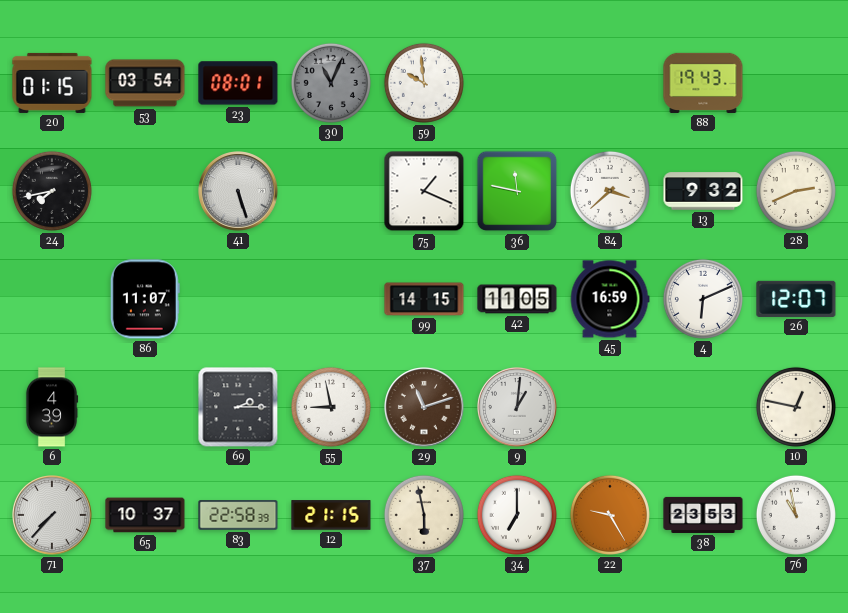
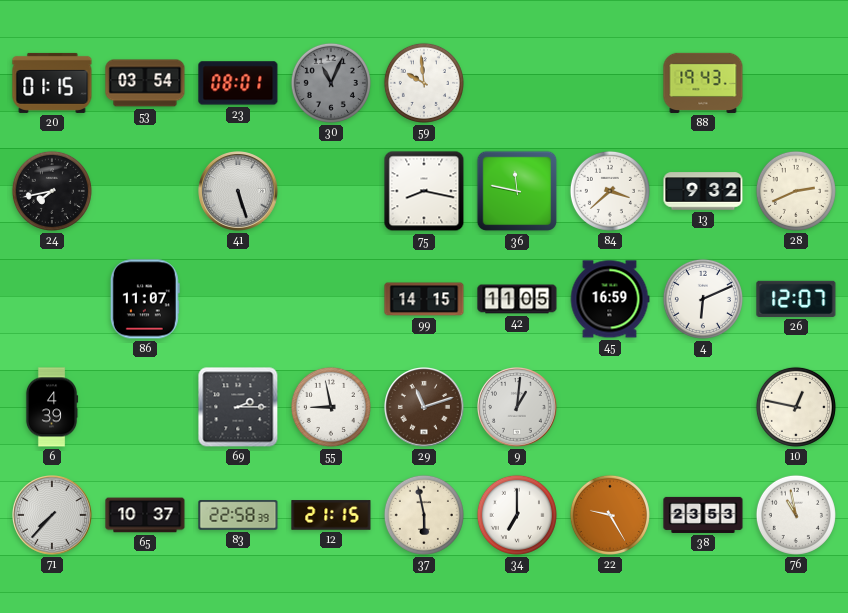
75: 1:19 -> 8:17
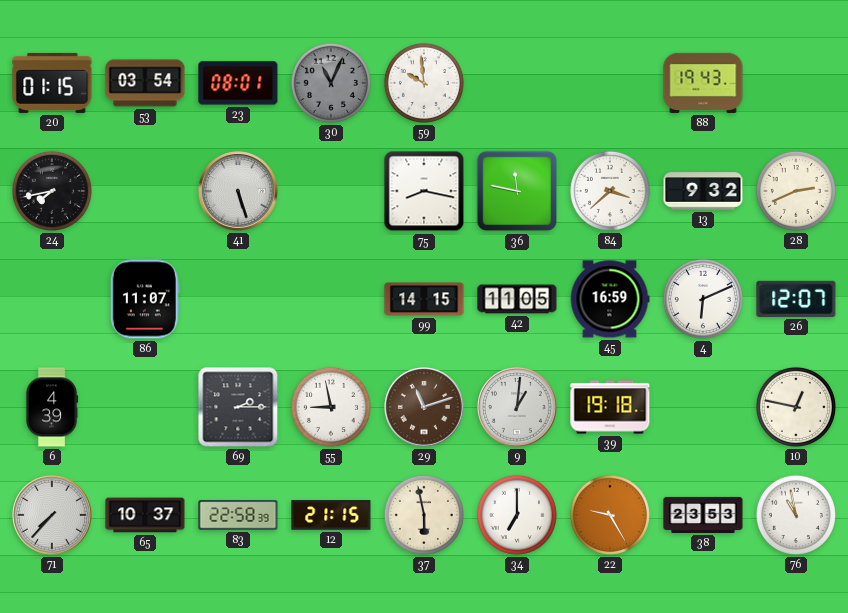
39: none -> 19:18
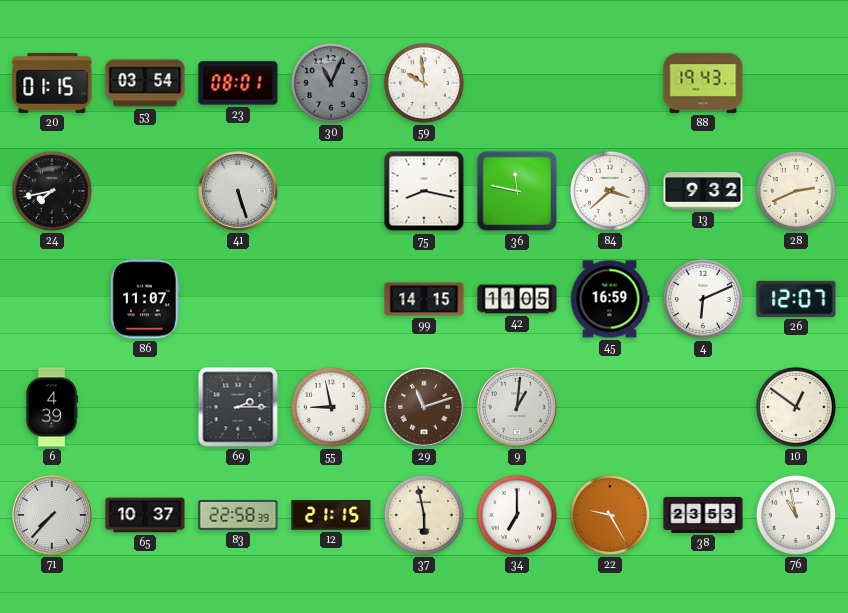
39: 19:18 -> none
10: 12:47 -> 12:51
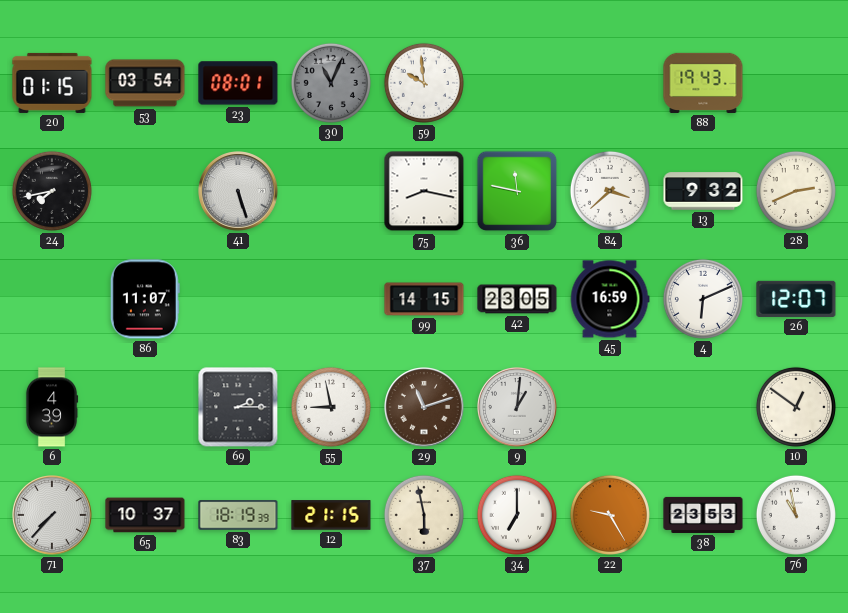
42: 11:05 -> 23:05
83: 22:58 -> 18:19
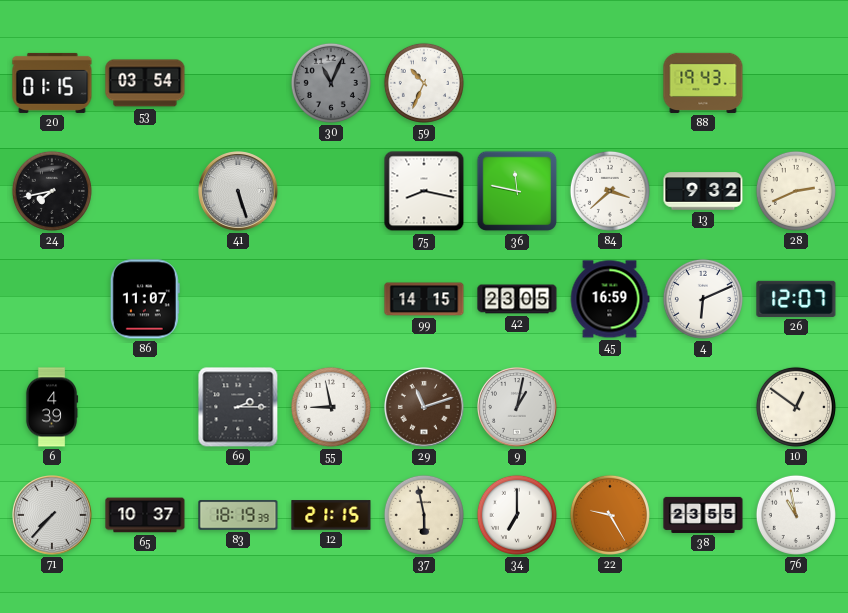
23: 08:01 -> none
59: 9:59 -> 10:34
9: 1:01 -> 1:02
38: 23:53 -> 23:55
